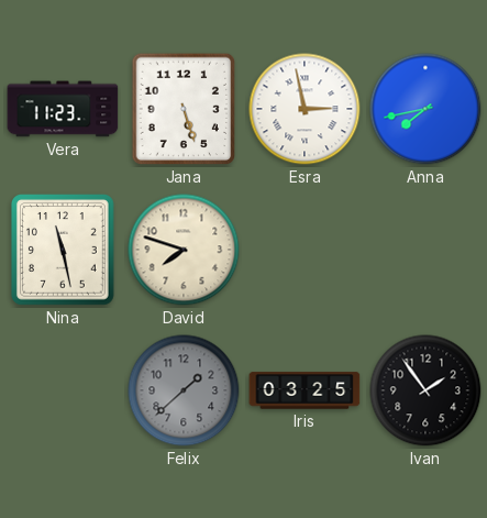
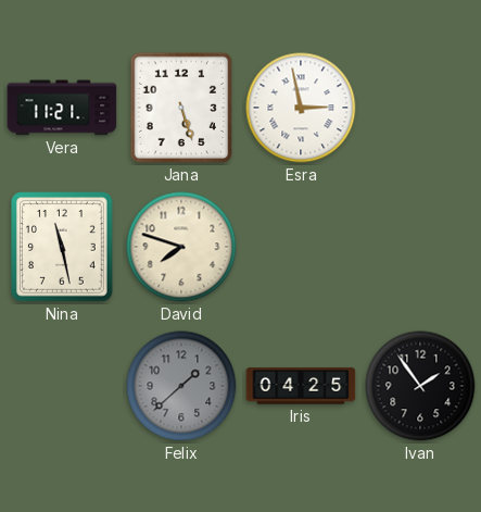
Vera: 11:23 -> 11:21
Anna: 7:43 -> none
Iris: 03:25 -> 04:25
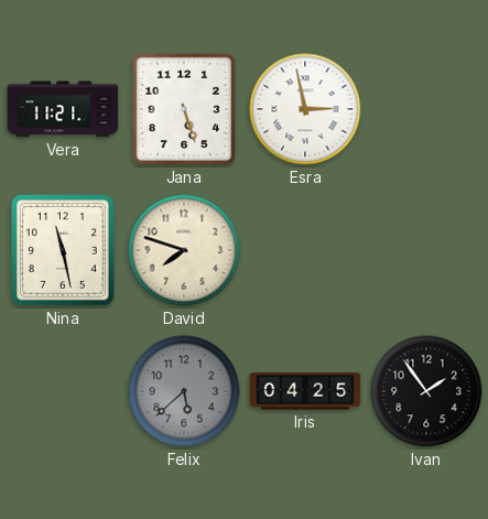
Felix: 1:38 -> 5:38
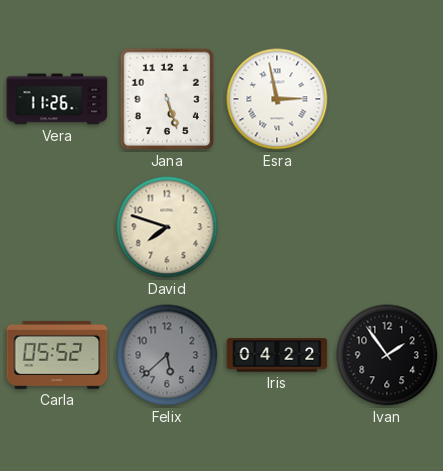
Vera: 11:21 -> 11:26
Nina: 11:28 -> none
Carla: none -> 05:52
Iris: 04:25 -> 04:22
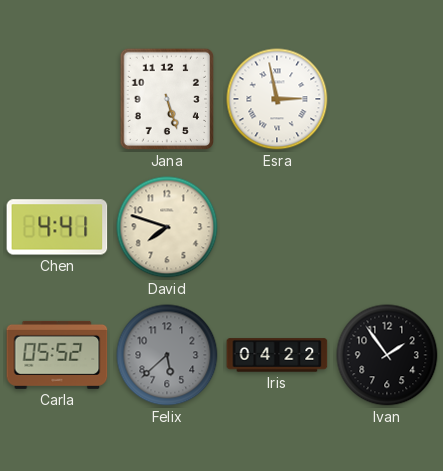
Vera: 11:26 -> none
Chen: none -> 4:41
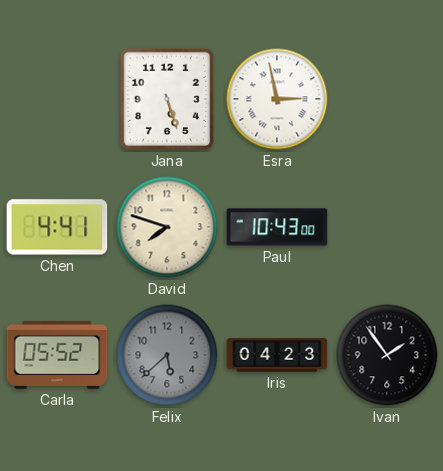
Paul: none -> 10:43
Iris: 04:22 -> 04:23
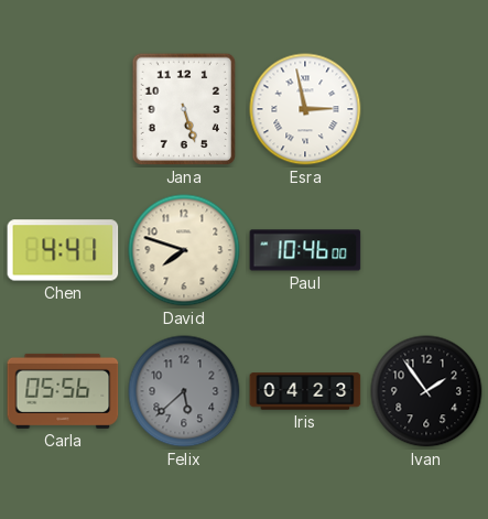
Paul: 10:43 -> 10:46
Carla: 05:52 -> 05:56
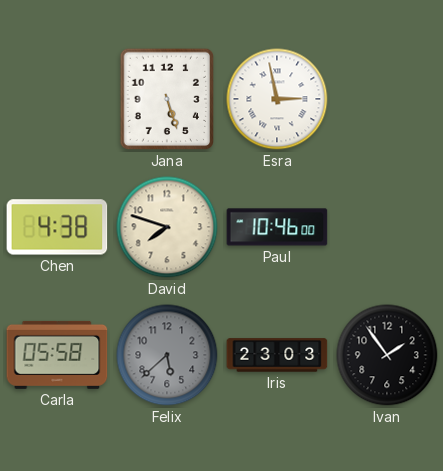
Chen: 4:41 -> 4:38
Carla: 05:56 -> 05:58
Iris: 04:23 -> 23:03
